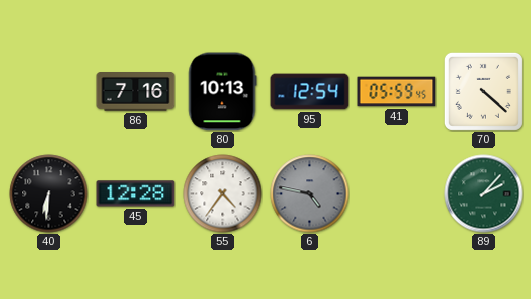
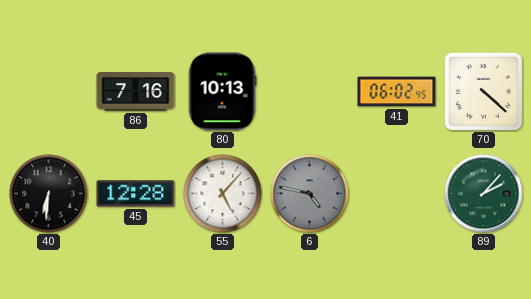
95: 12:54 -> none
41: 05:59 -> 06:02
55: 4:36 -> 5:07
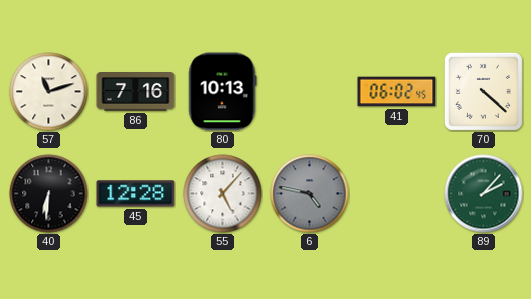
57: none -> 11:12
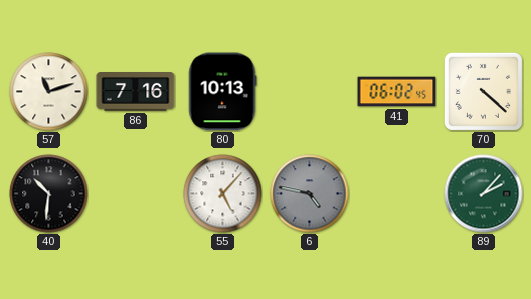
40: 6:31 -> 10:31
45: 12:28 -> none
